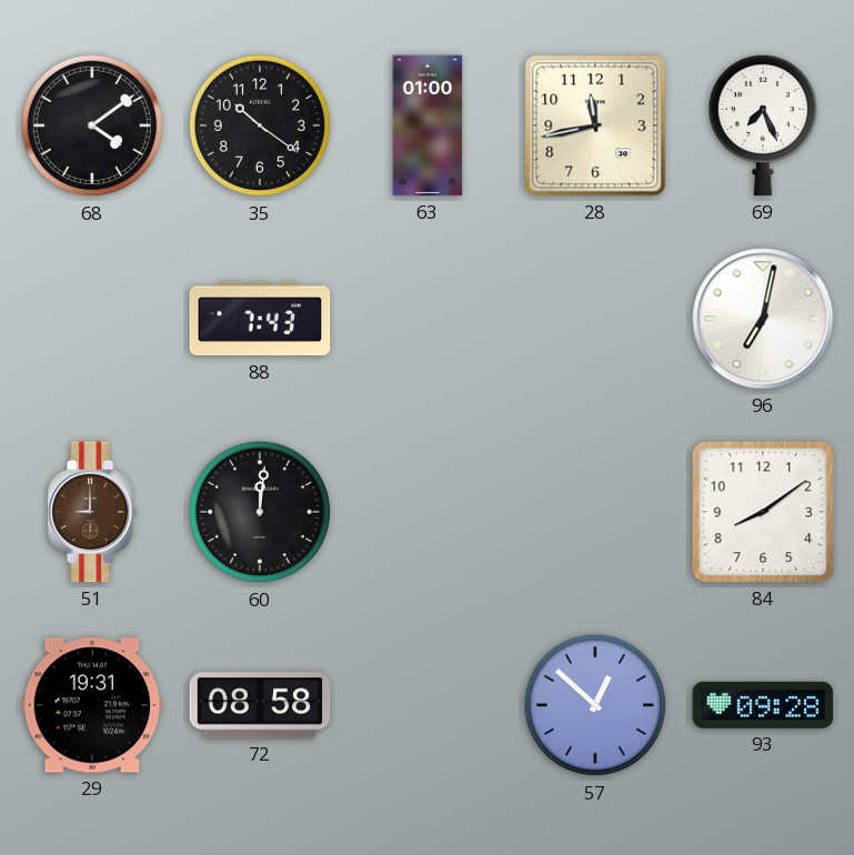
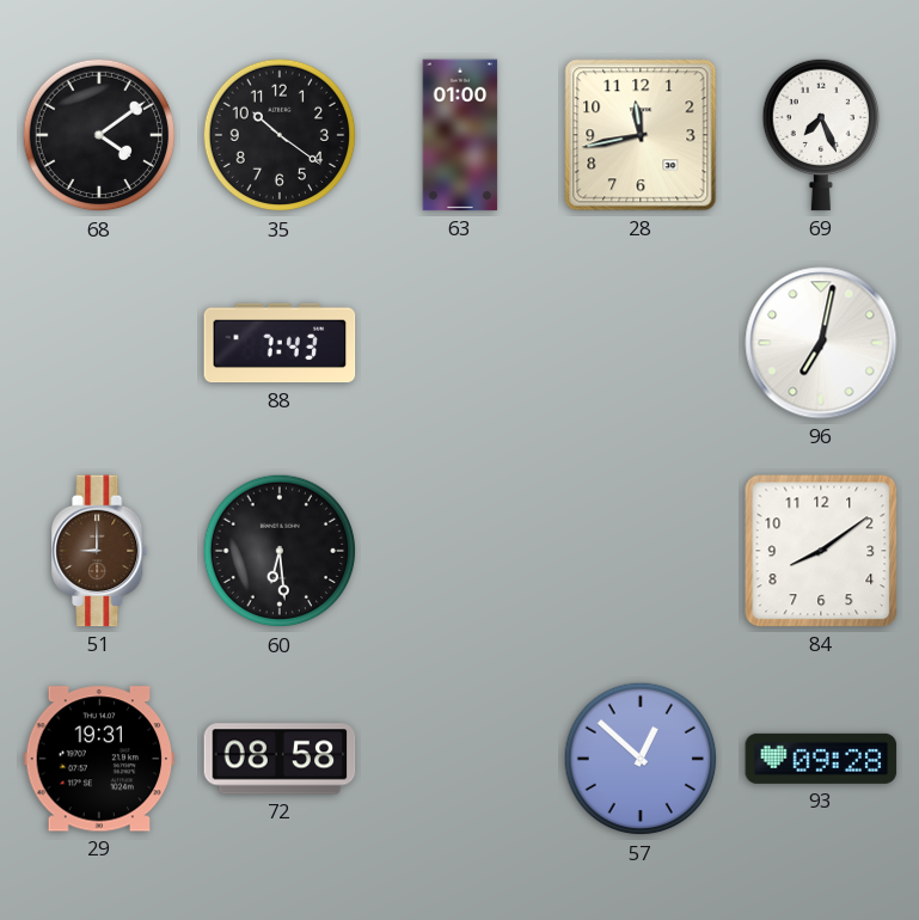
60: 12:01 -> 6:29
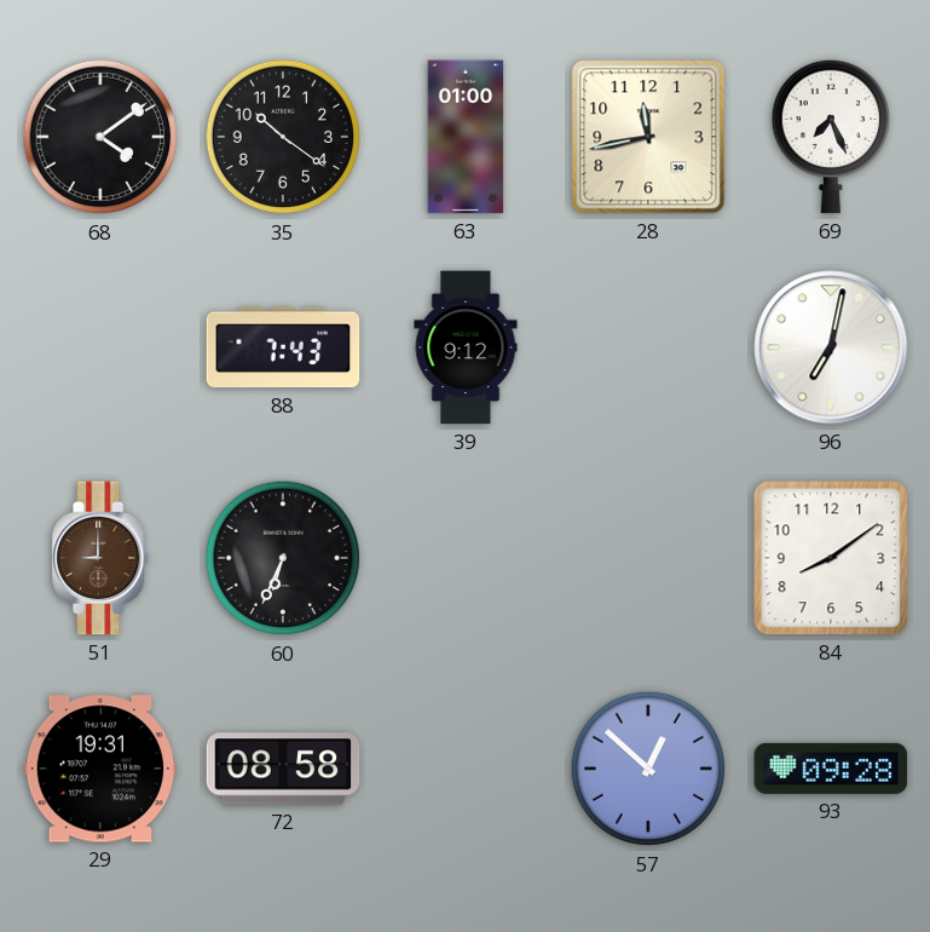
39: none -> 9:12
60: 6:29 -> 6:34
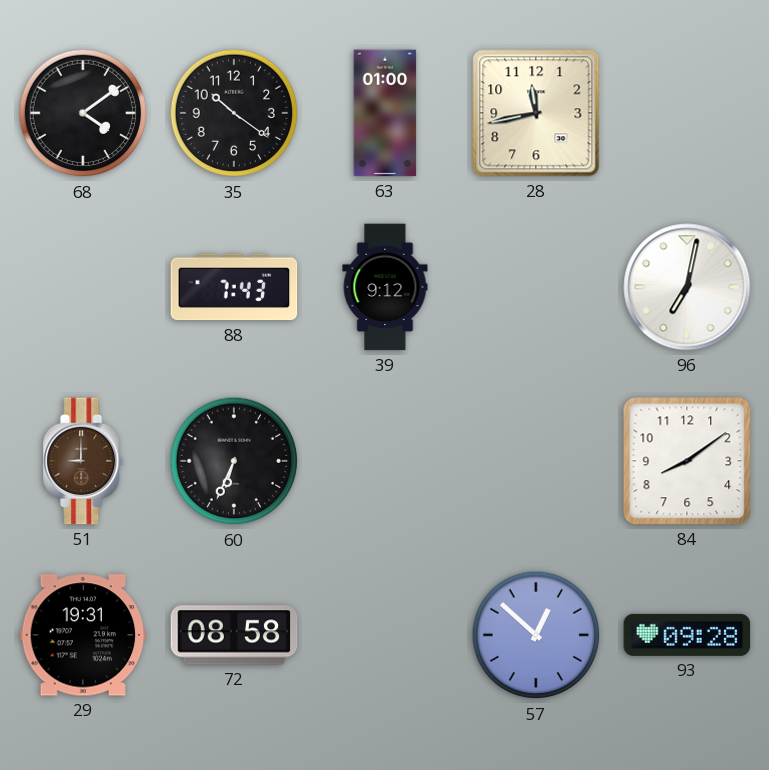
69: 7:26 -> none
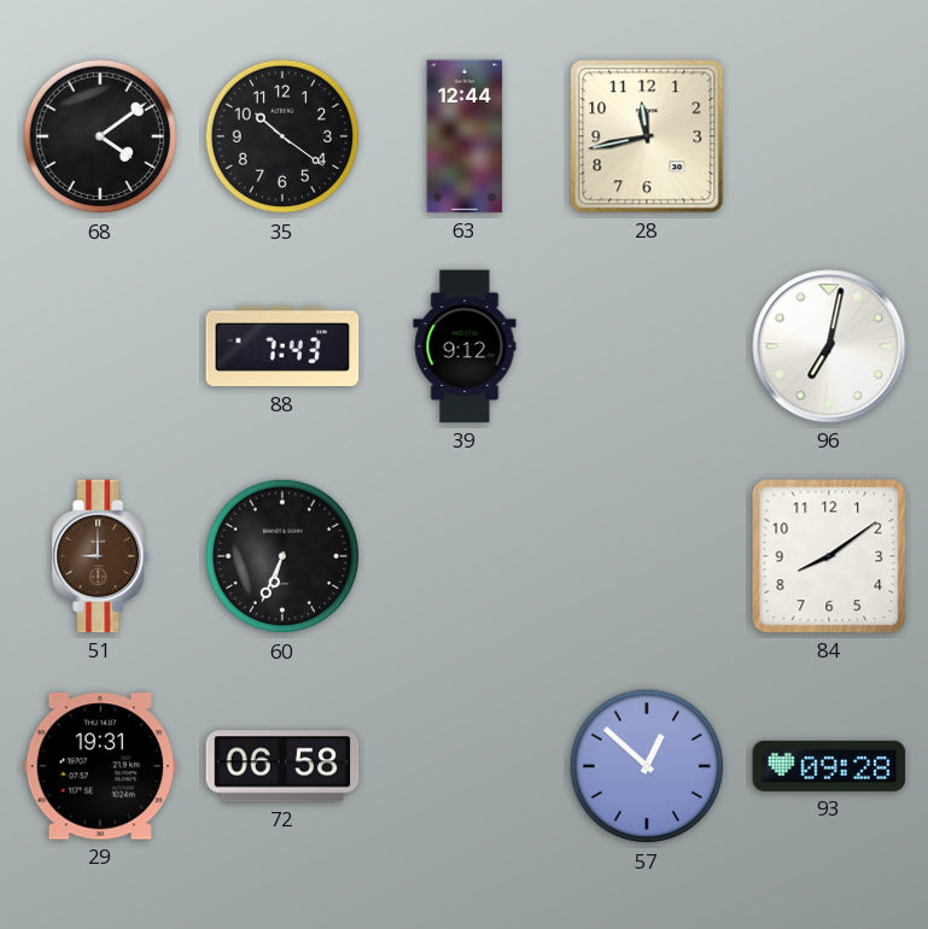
63: 01:00 -> 12:44
72: 08:58 -> 06:58
